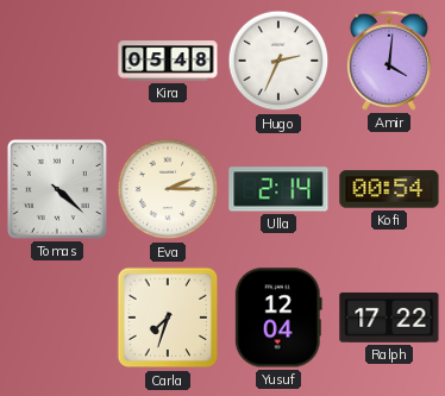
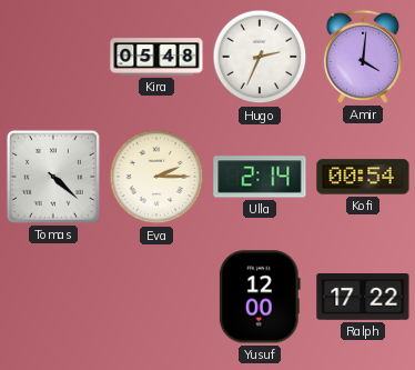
Carla: 7:33 -> none
Yusuf: 12:04 -> 12:00
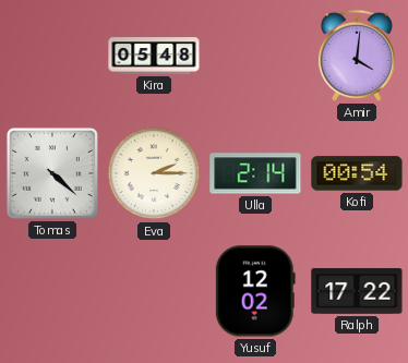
Hugo: 2:34 -> none
Yusuf: 12:00 -> 12:02
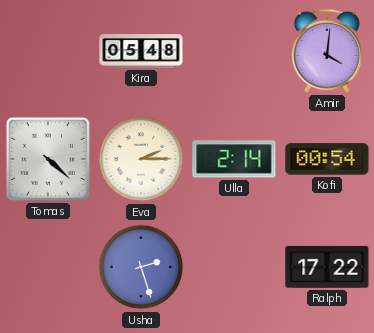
Usha: none -> 2:27
Yusuf: 12:02 -> none
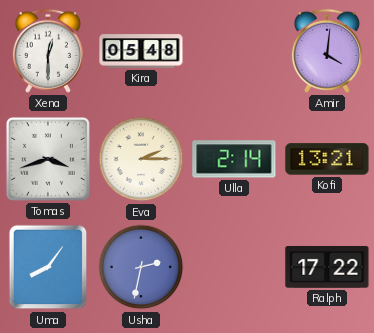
Xena: none -> 12:30
Tomas: 4:22 -> 3:42
Kofi: 00:54 -> 13:21
Uma: none -> 8:06
Usha: 2:27 -> 2:32
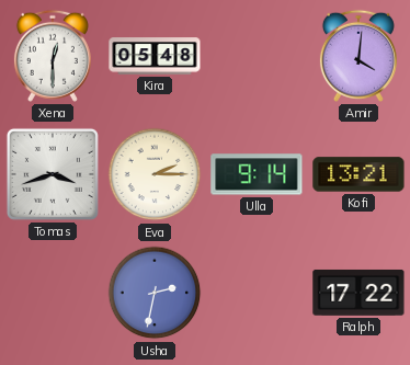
Ulla: 2:14 -> 9:14
Uma: 8:06 -> none
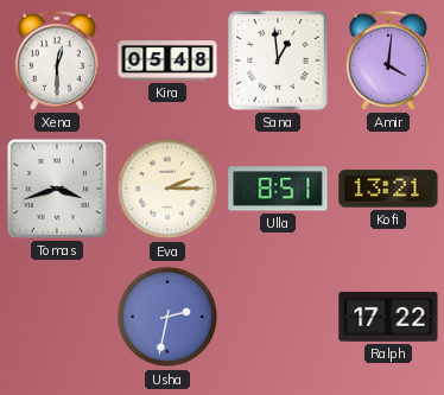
Sana: none -> 12:59
Ulla: 9:14 -> 8:51
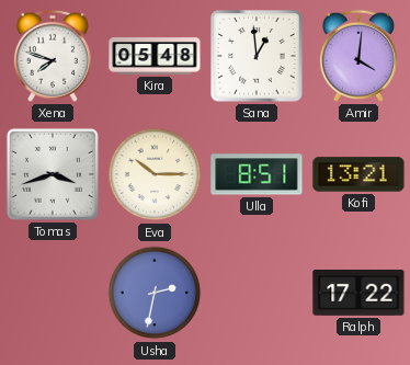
Xena: 12:30 -> 7:48
Eva: 2:15 -> 10:15
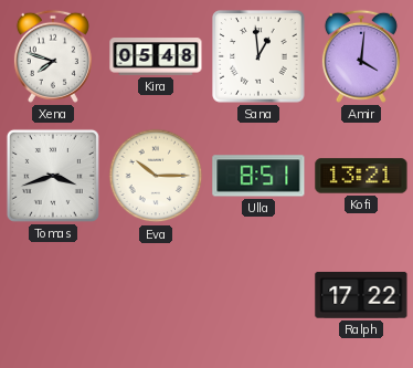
Usha: 2:32 -> none
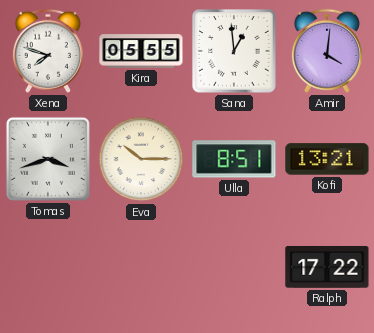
Kira: 05:48 -> 05:55
